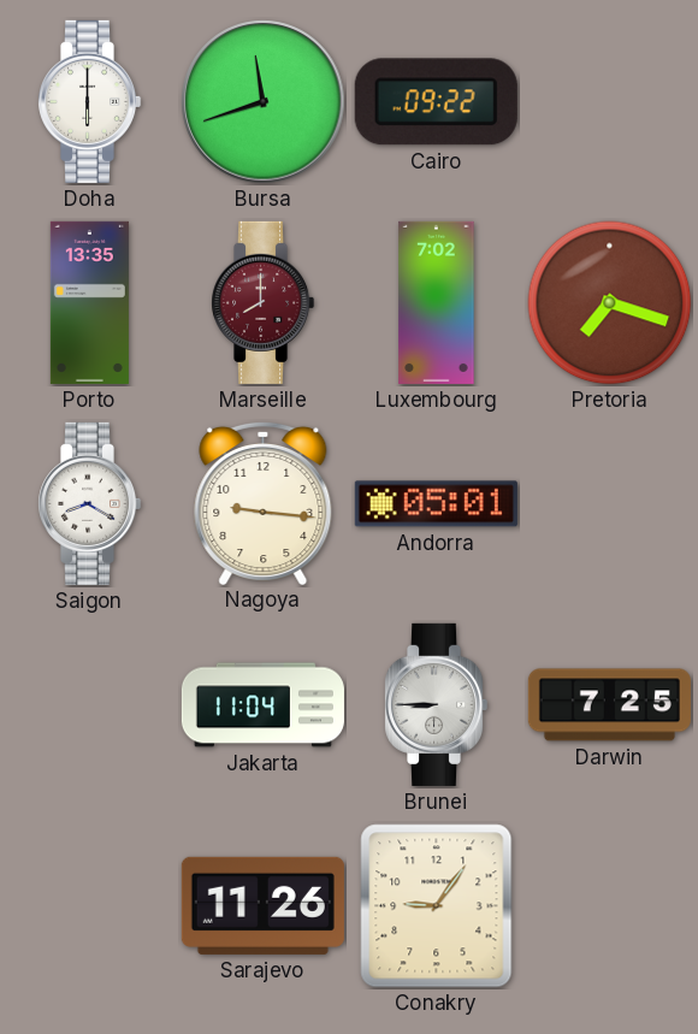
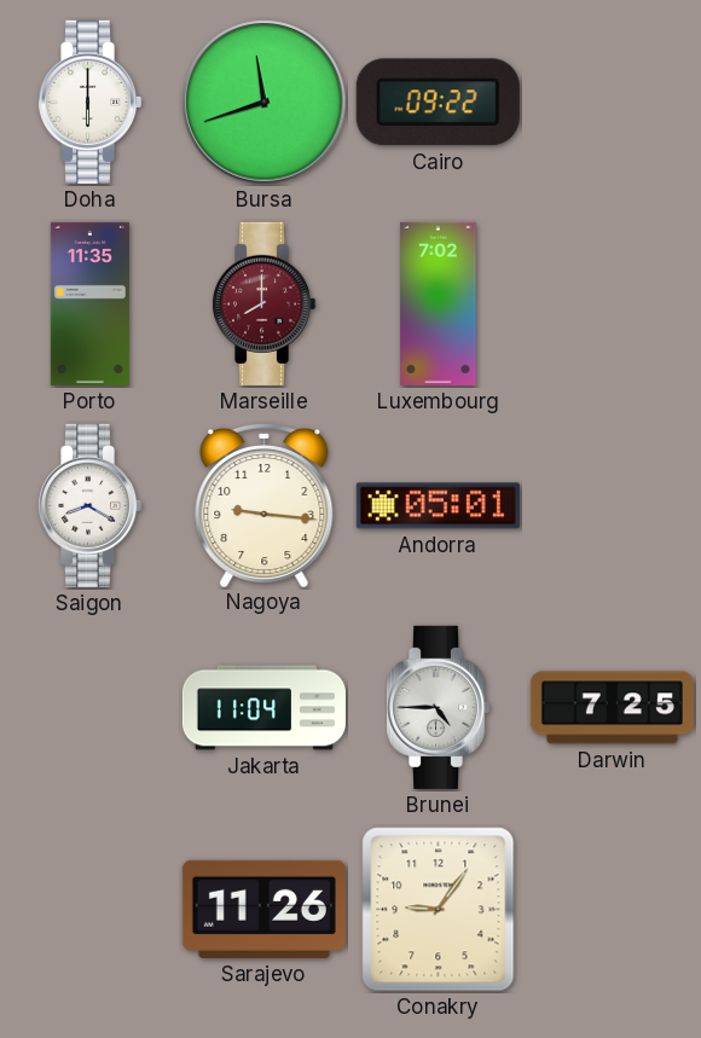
Porto: 13:35 -> 11:35
Pretoria: 7:18 -> none
Brunei: 8:45 -> 4:45
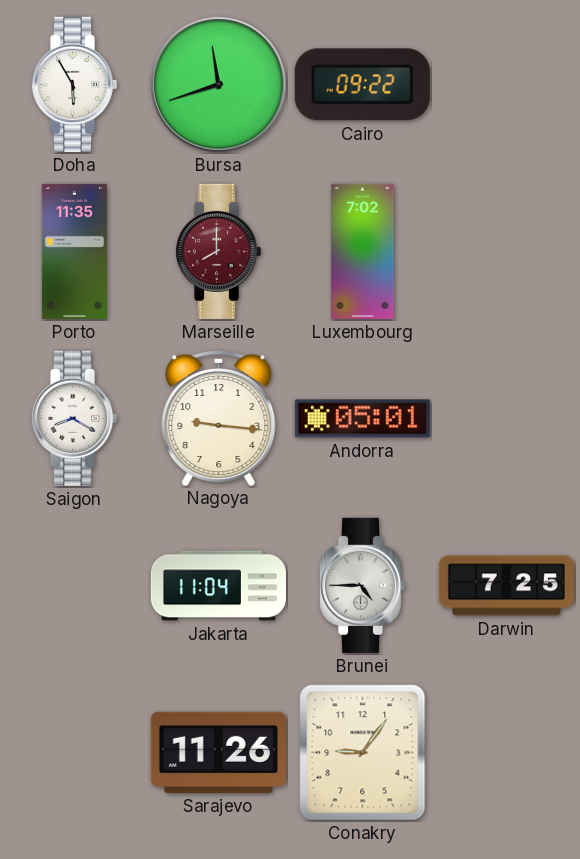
Doha: 6:00 -> 5:55
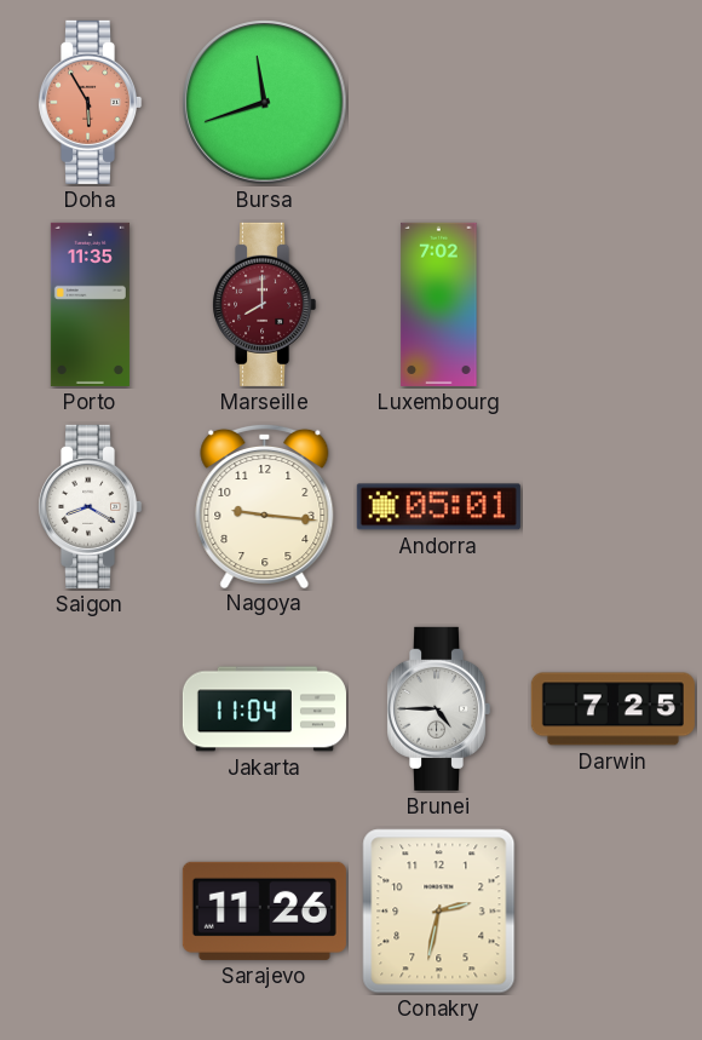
Doha dial: white -> salmon
Cairo: 09:22 -> none
Conakry: 9:06 -> 2:32
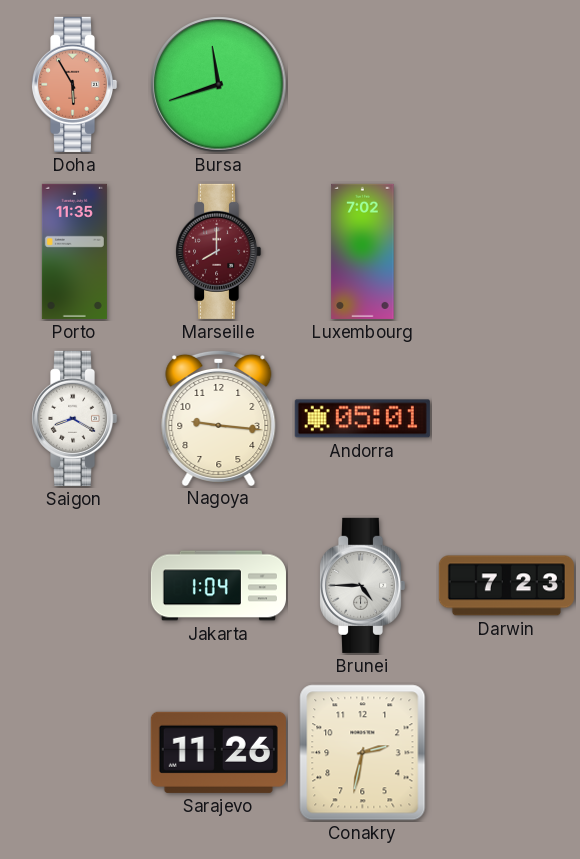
Jakarta: 11:04 -> 1:04
Darwin: 7:25 -> 7:23
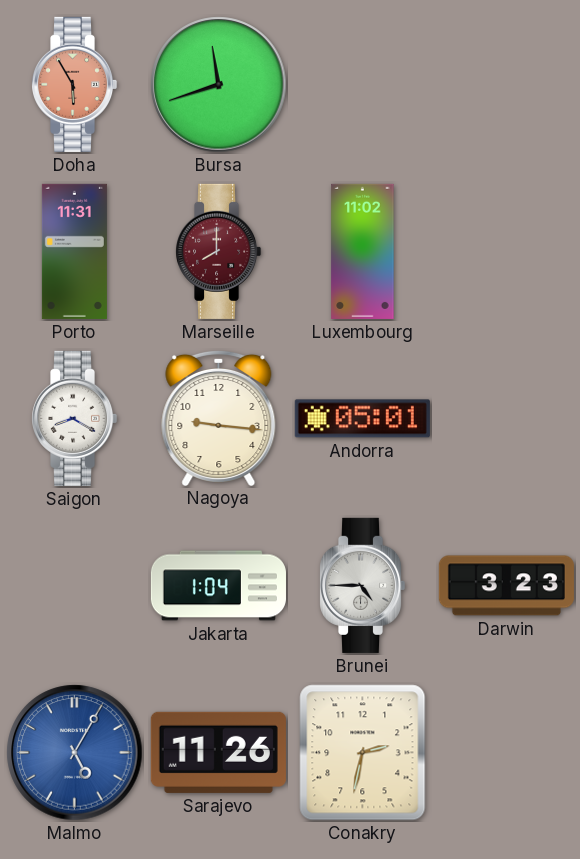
Porto: 11:35 -> 11:31
Luxembourg: 7:02 -> 11:02
Darwin: 7:23 -> 3:23
Malmo: none -> 5:05
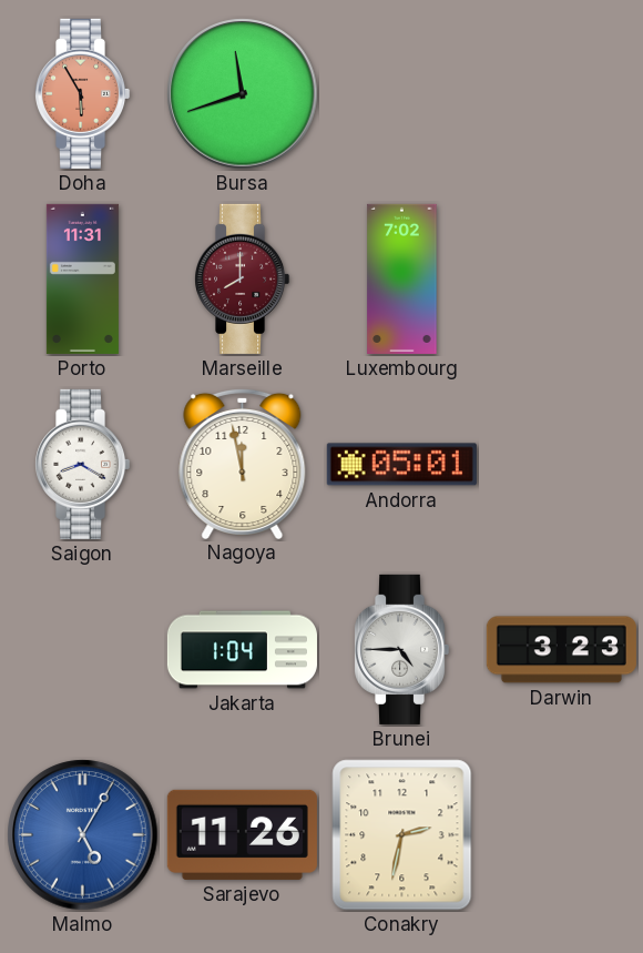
Luxembourg: 11:02 -> 7:02
Nagoya: 9:16 -> 11:58
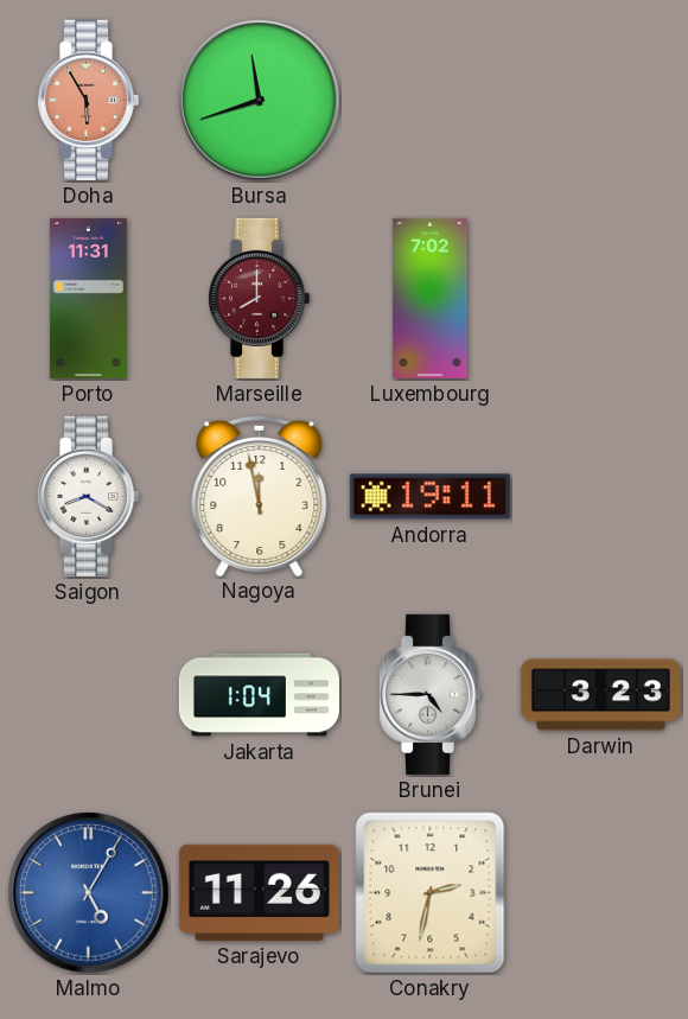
Andorra: 05:01 -> 19:11
